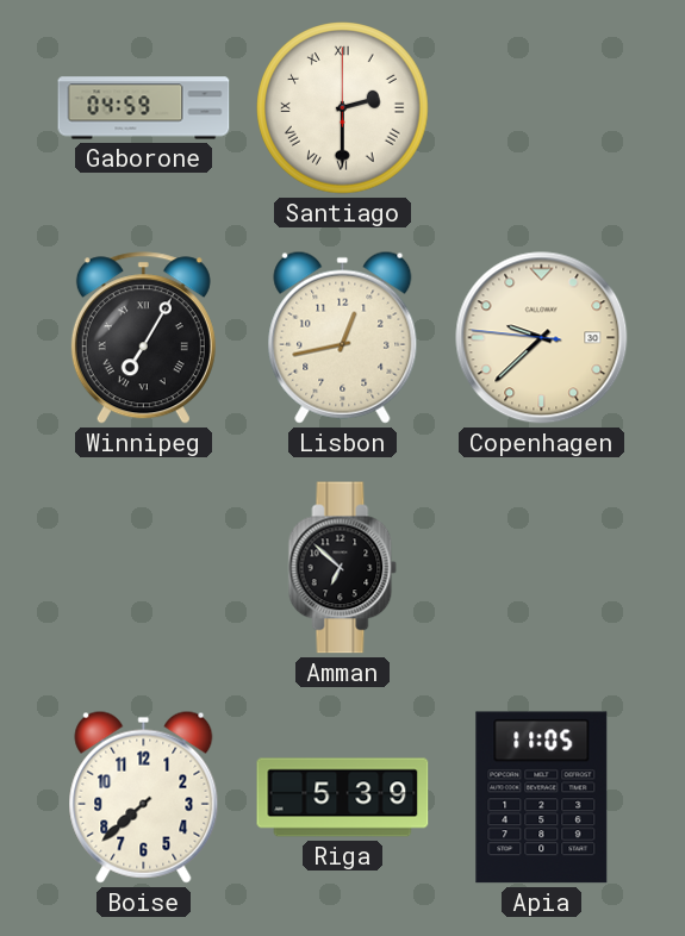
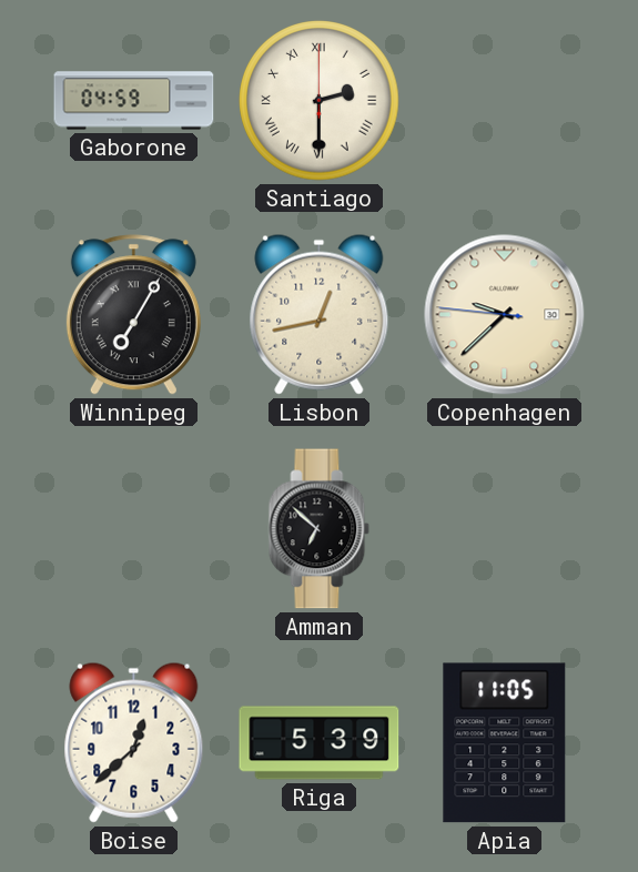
Boise: 7:38 -> 12:38
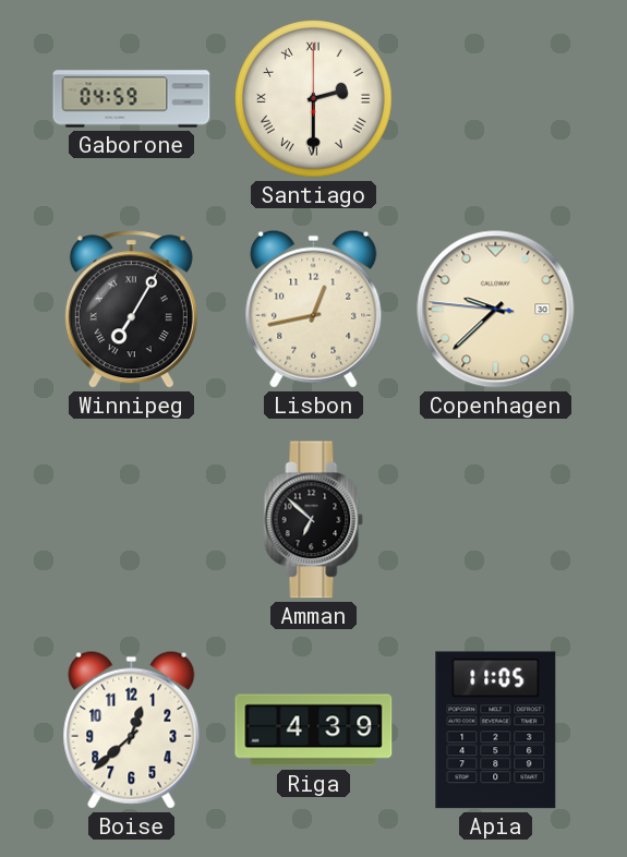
Riga: 5:39 -> 4:39
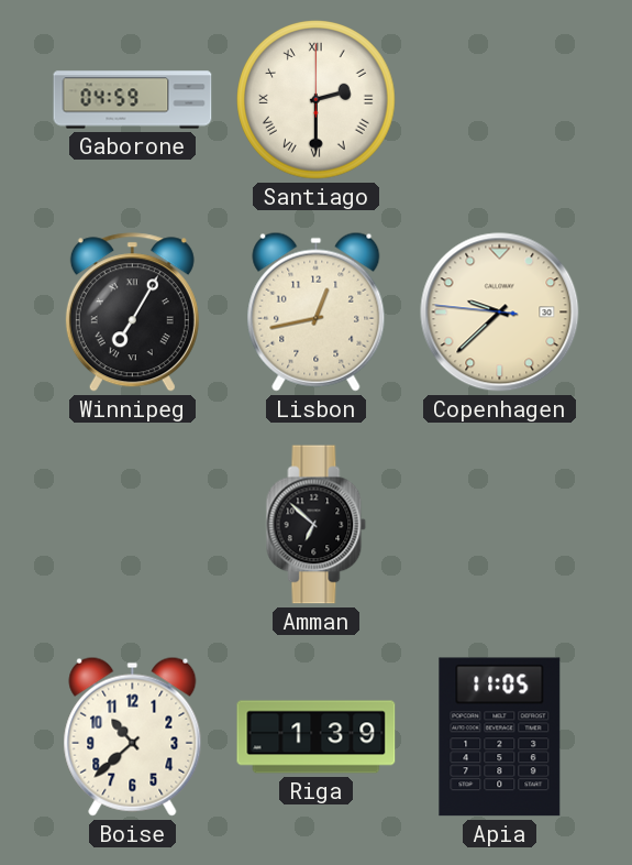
Boise: 12:38 -> 10:38
Riga: 4:39 -> 1:39
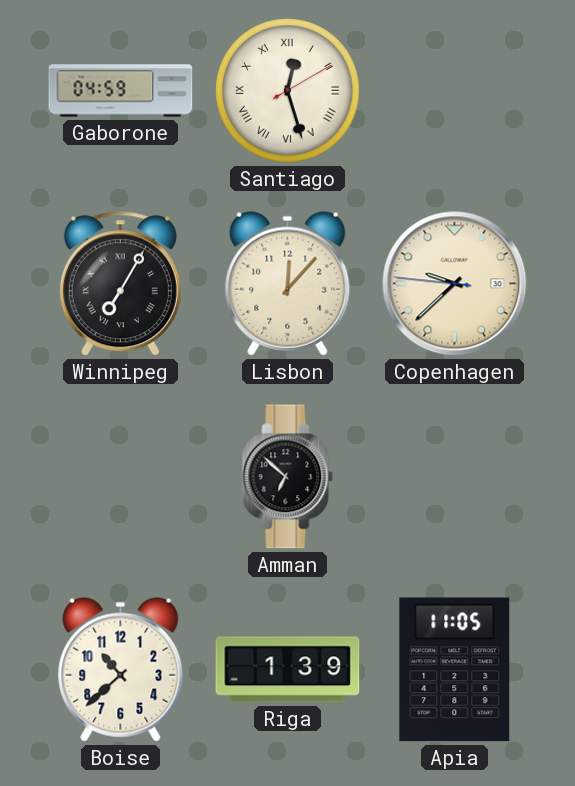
Santiago: 2:30 -> 12:27
Lisbon: 12:43 -> 12:07
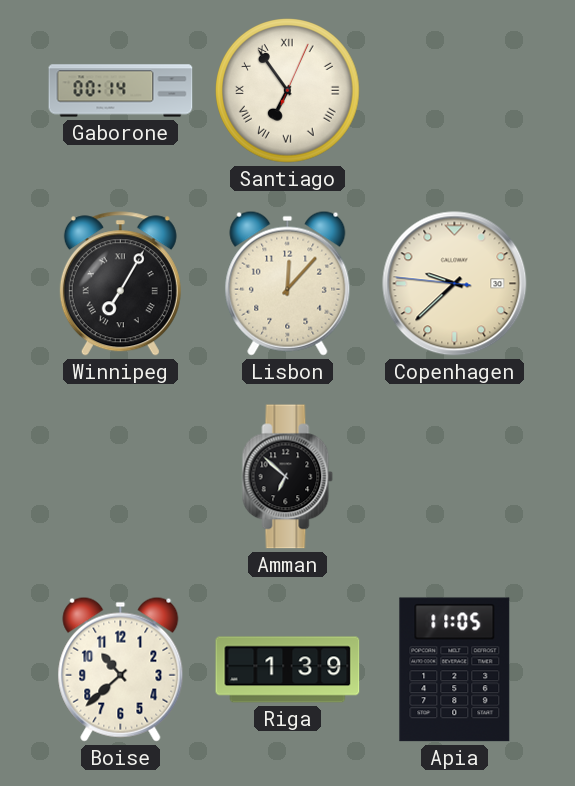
Gaborone: 04:59 -> 00:14
Santiago: 12:27 -> 6:54
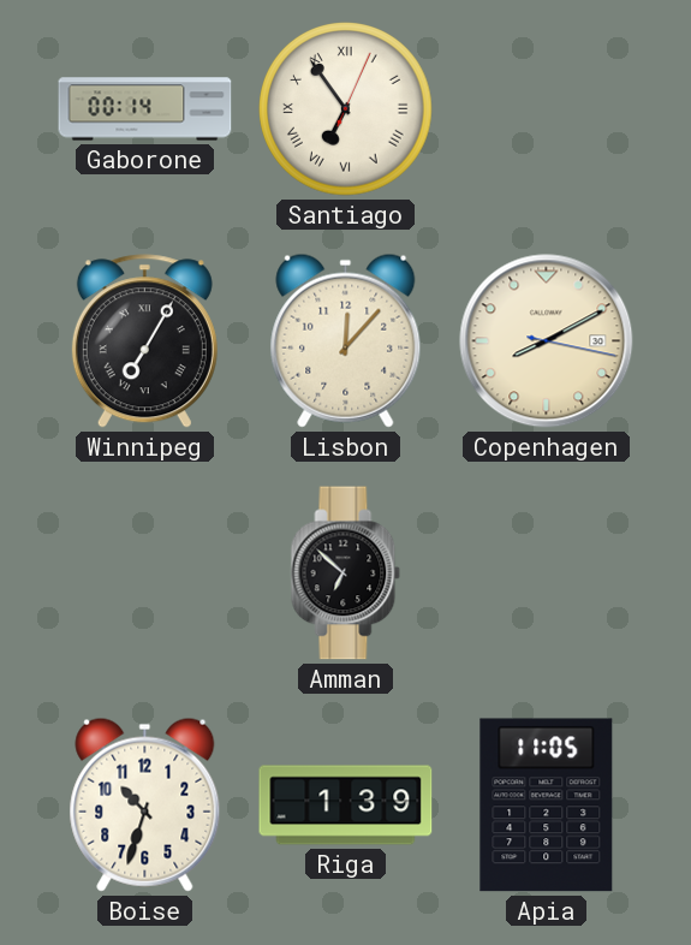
Copenhagen: 9:37 -> 8:10
Boise: 10:38 -> 10:33
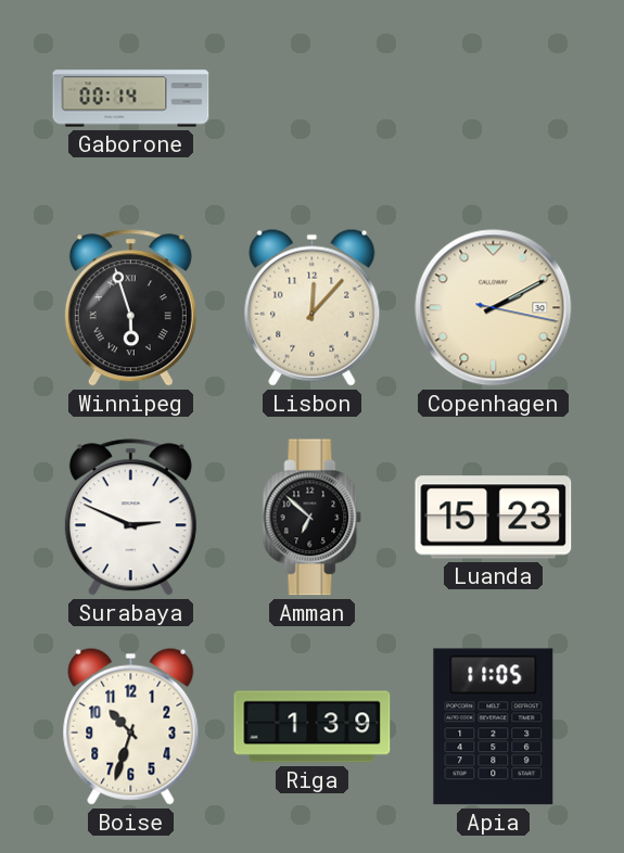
Santiago: 6:54 -> none
Winnipeg: 7:05 -> 5:57
Copenhagen: 8:10 -> 2:10
Surabaya: none -> 2:49
Luanda: none -> 15:23
